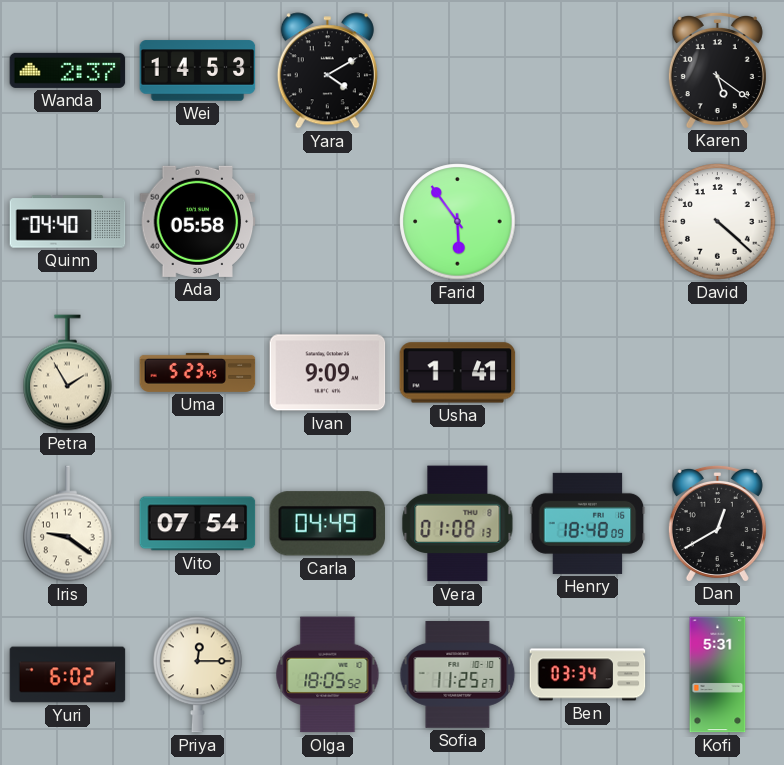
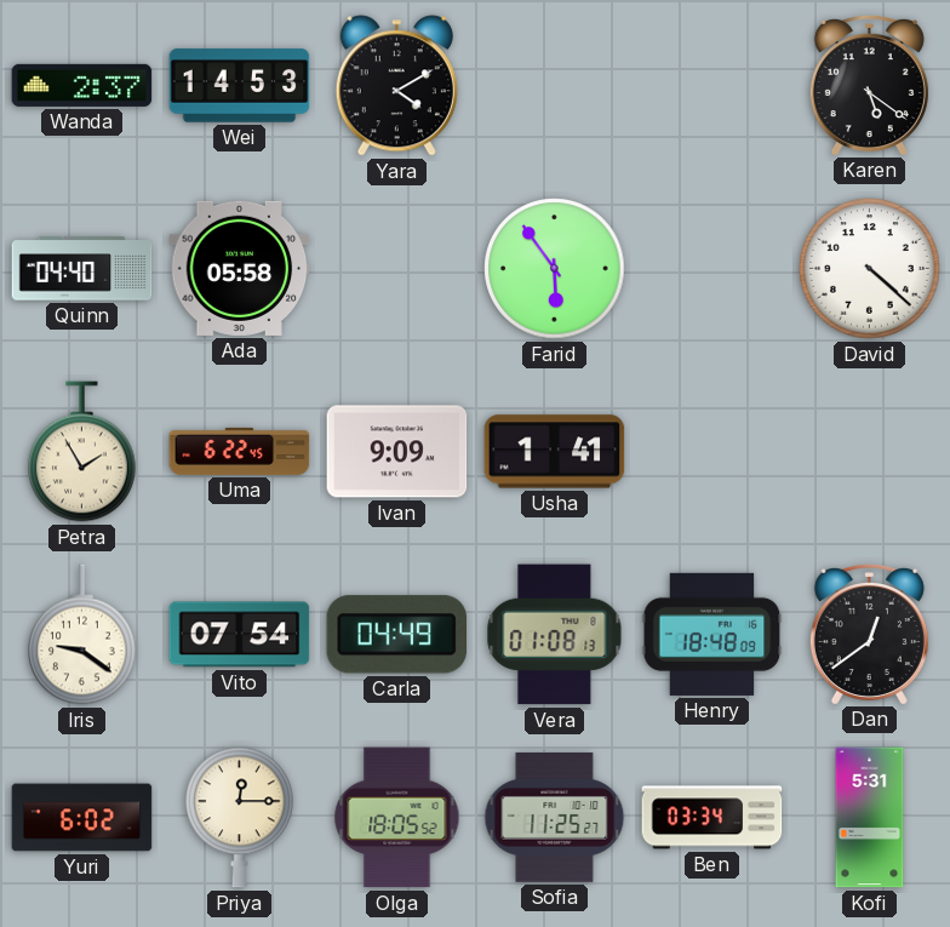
Uma: 5:23 -> 6:22
Dan: 12:40 -> 12:39
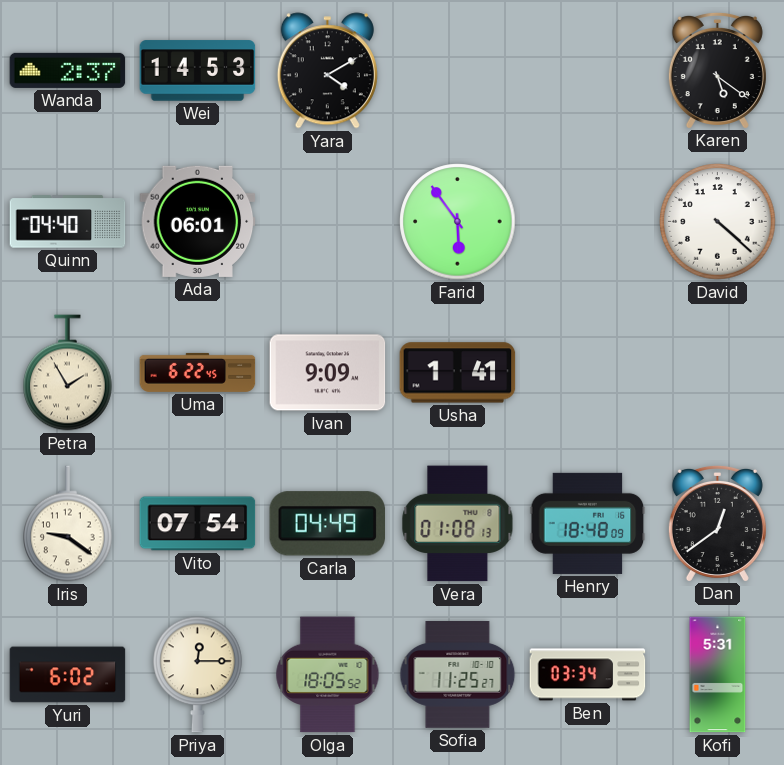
Ada: 05:58 -> 06:01
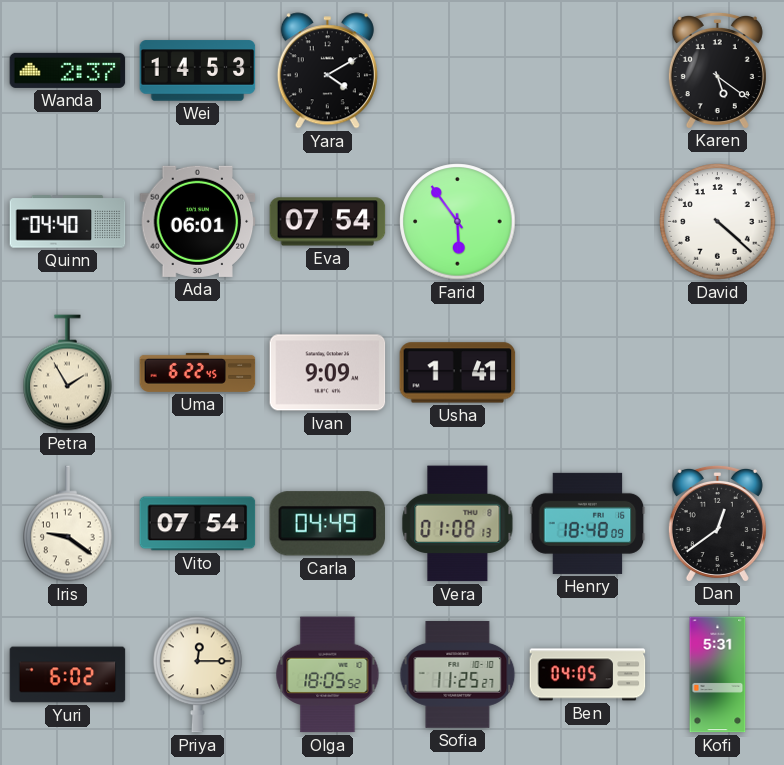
Eva: none -> 07:54
Ben: 03:34 -> 04:05
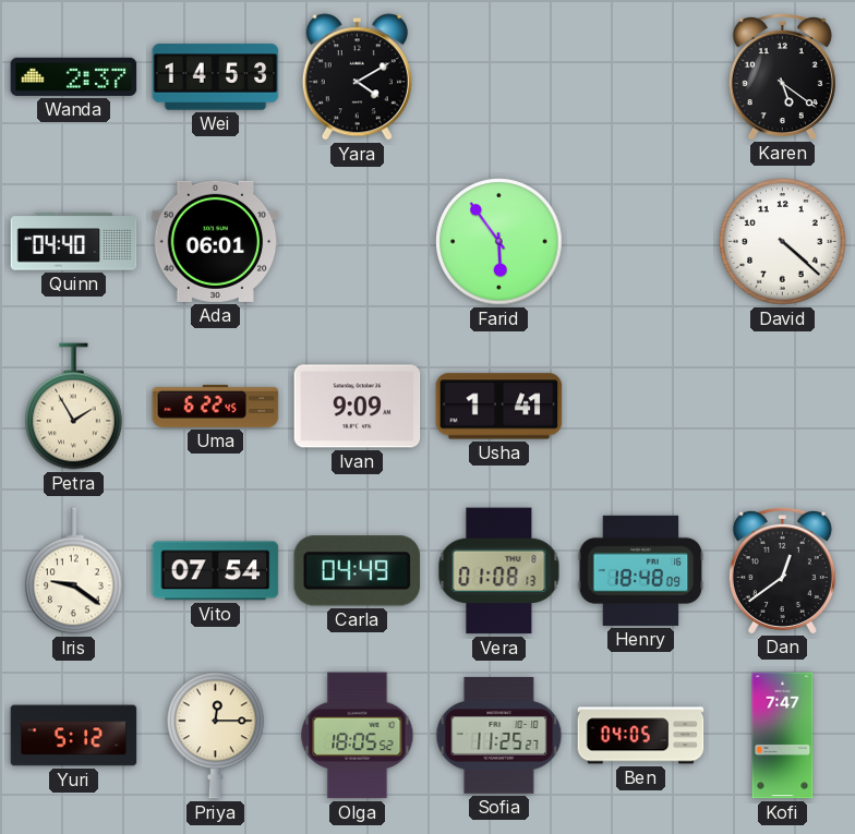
Eva: 07:54 -> none
Yuri: 6:02 -> 5:12
Kofi: 5:31 -> 7:47
